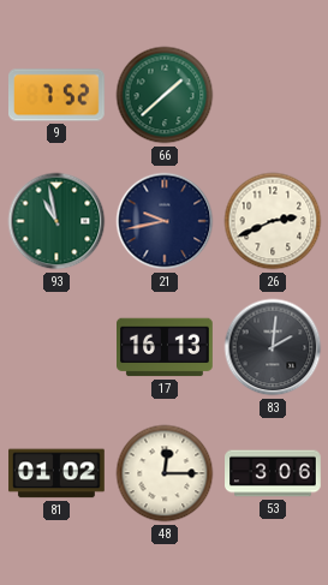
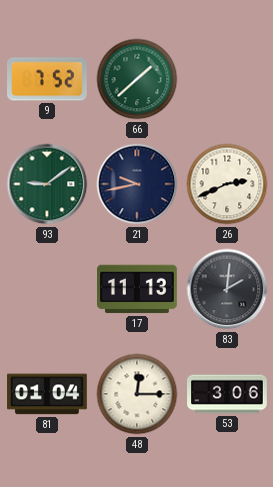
93: 10:58 -> 9:09
17: 16:13 -> 11:13
81: 01:02 -> 01:04
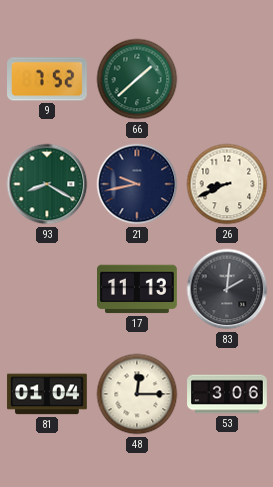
93: 9:09 -> 8:20
26: 2:41 -> 8:41
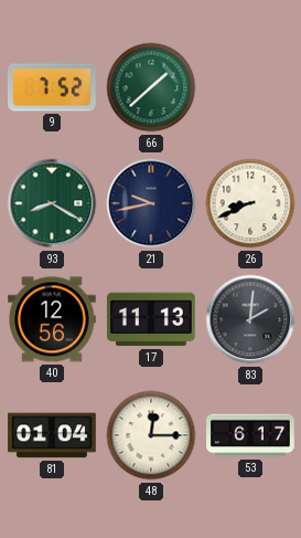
40: none -> 12:56
53: 3:06 -> 6:17
